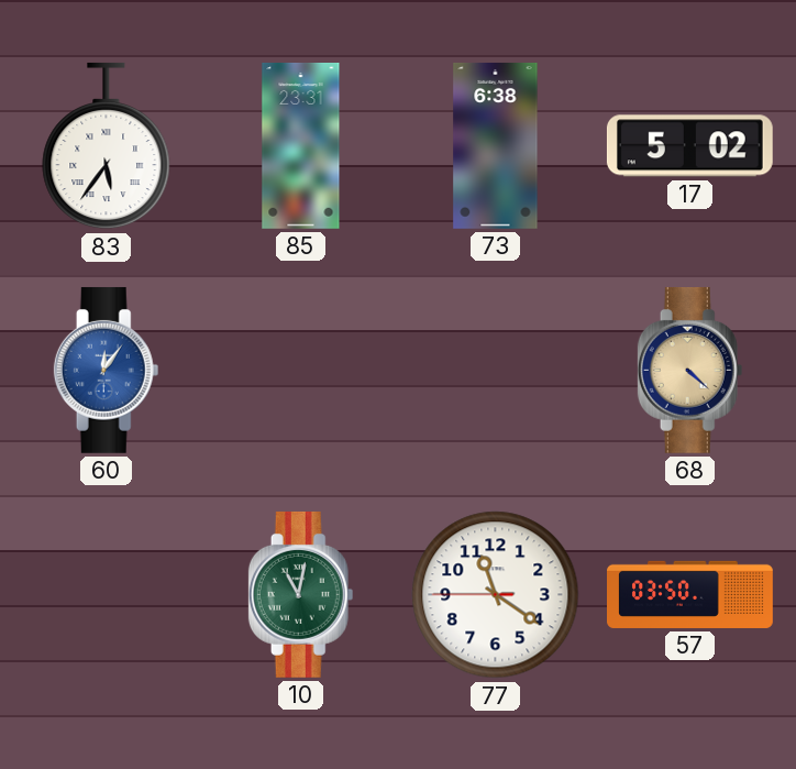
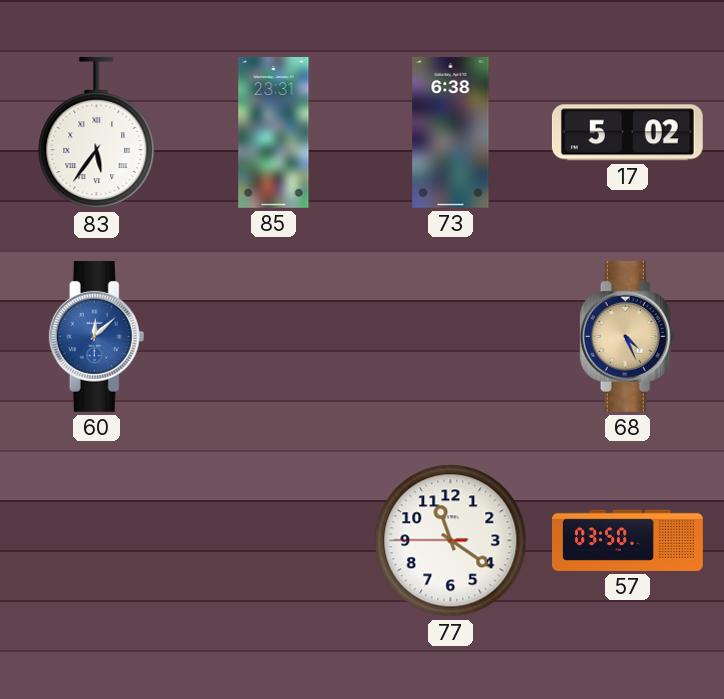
60: 12:06 -> 12:08
68: 4:22 -> 4:26
10: 11:02 -> none
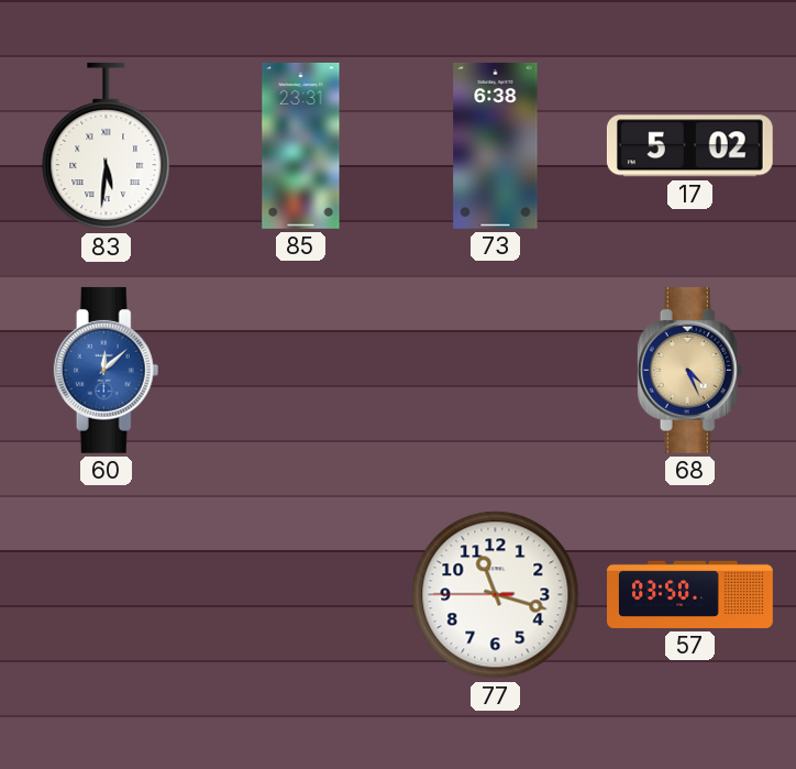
83: 5:36 -> 5:31
77: 11:20 -> 11:17
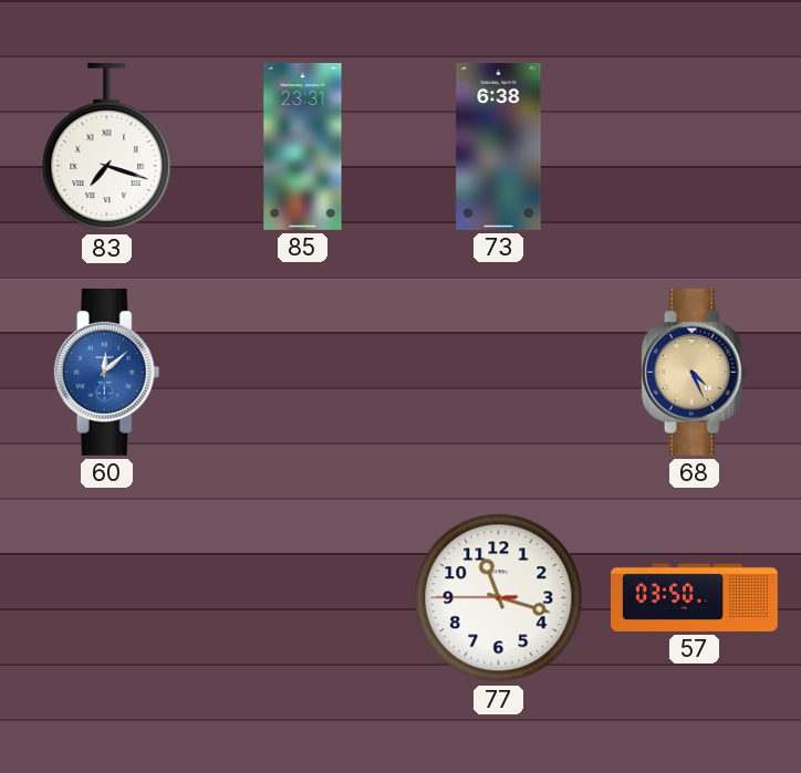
83: 5:31 -> 7:18
17: 5:02 -> none
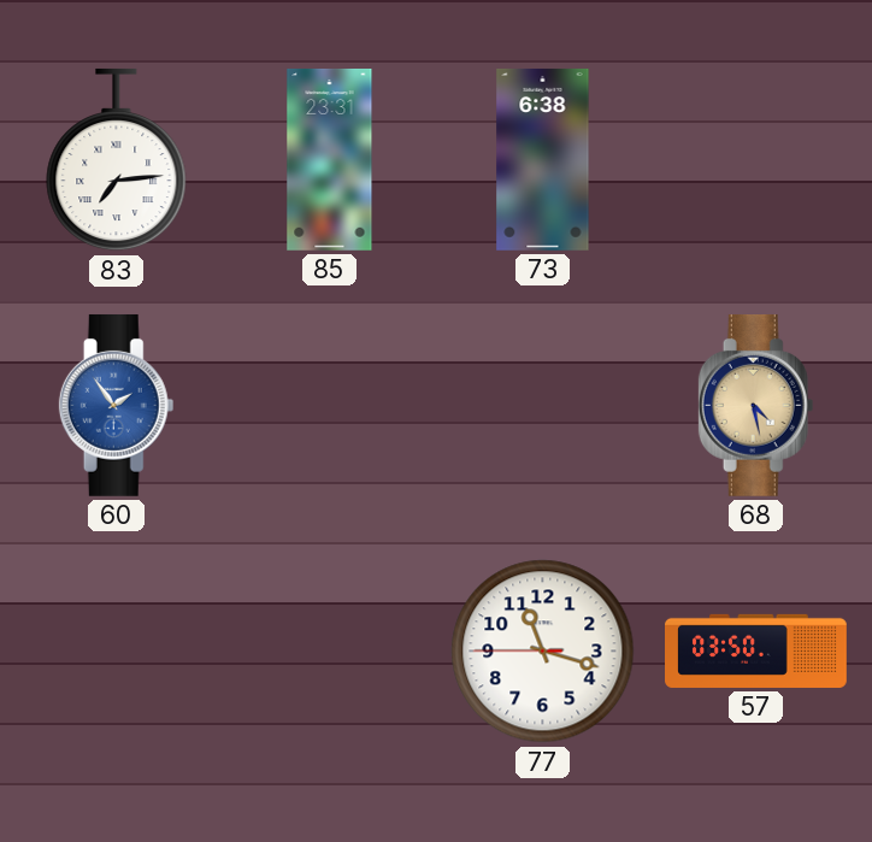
83: 7:18 -> 7:14
60: 12:08 -> 1:54
68: 4:26 -> 4:28
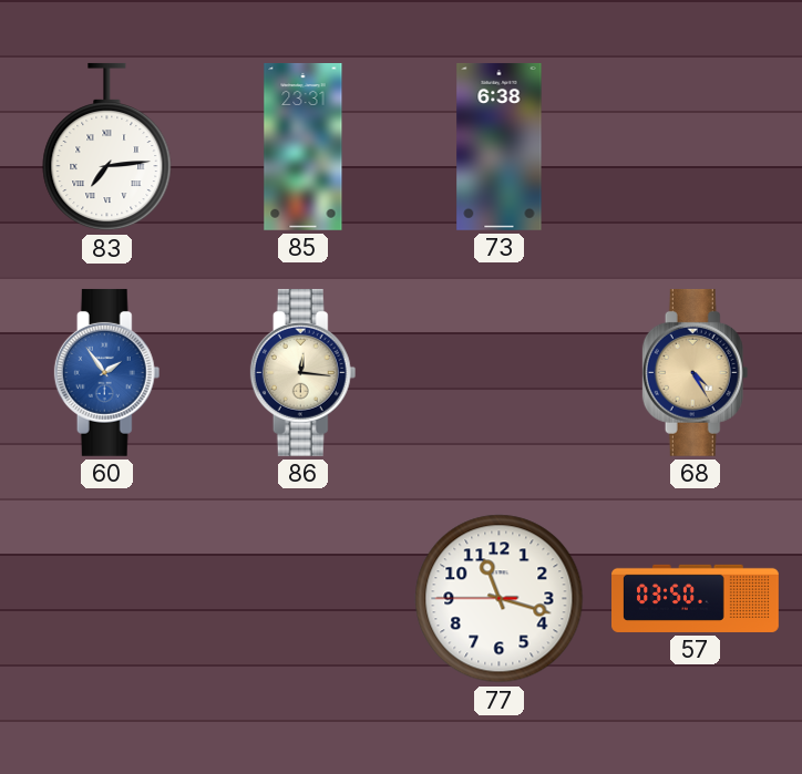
86: none -> 12:16
68: 4:28 -> 4:25
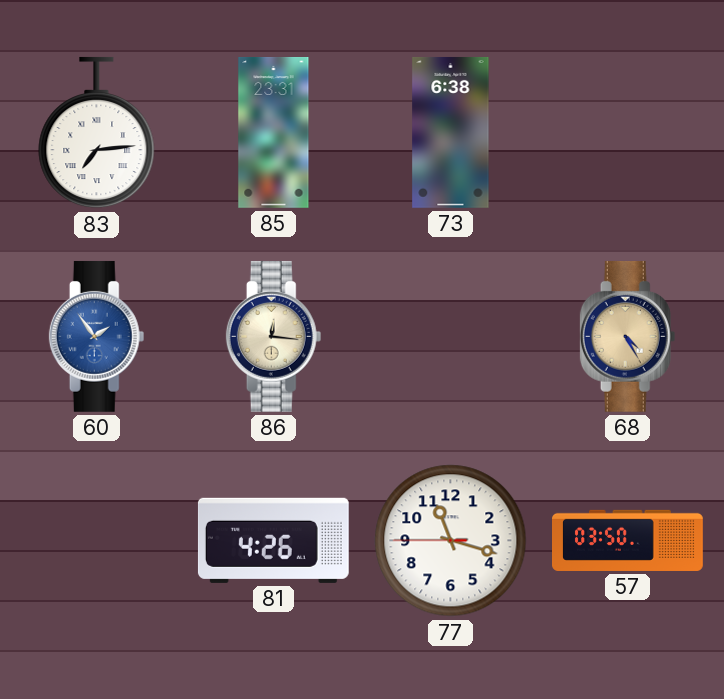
81: none -> 4:26
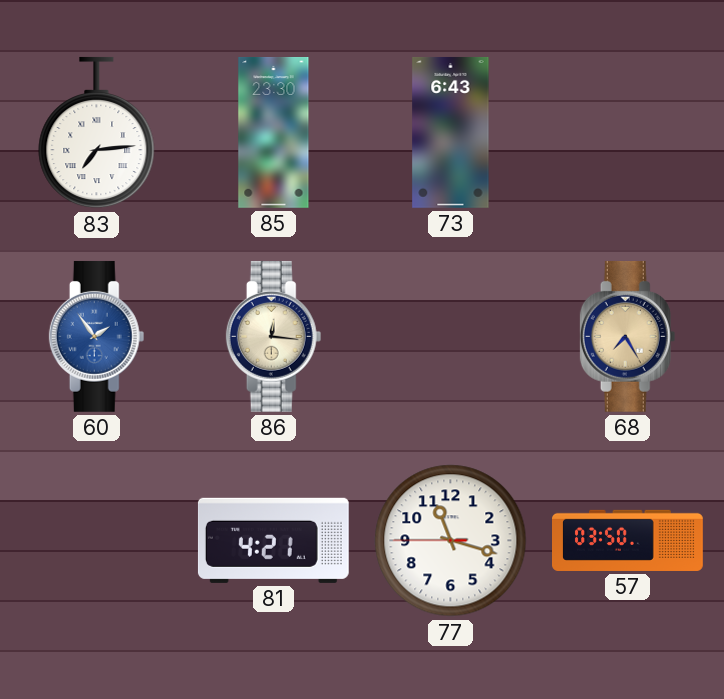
85: 23:31 -> 23:30
73: 6:38 -> 6:43
68: 4:25 -> 7:25
81: 4:26 -> 4:21
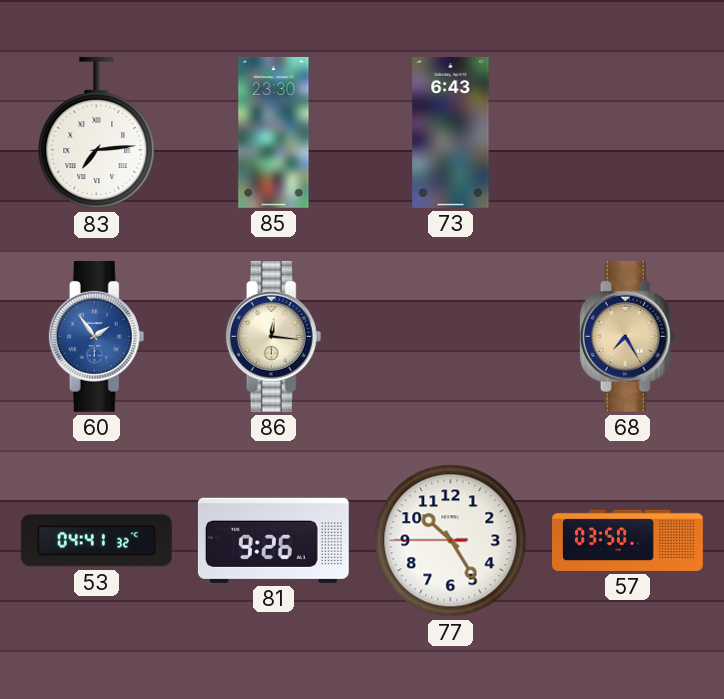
53: none -> 04:41
81: 4:21 -> 9:26
77: 11:17 -> 10:24
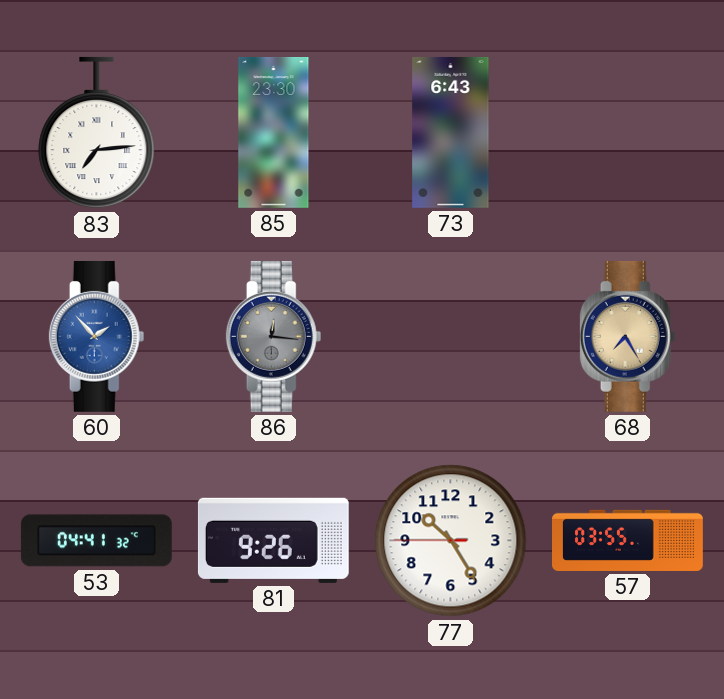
60: 1:54 -> 1:53
86 dial: cream -> grey
57: 03:50 -> 03:55
